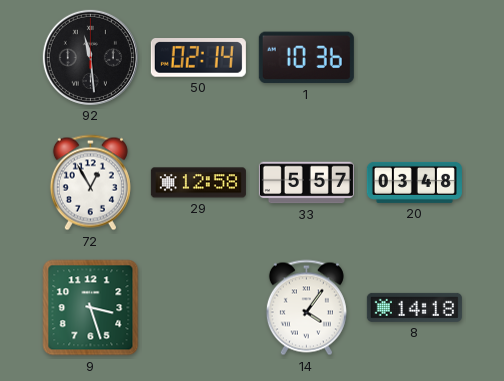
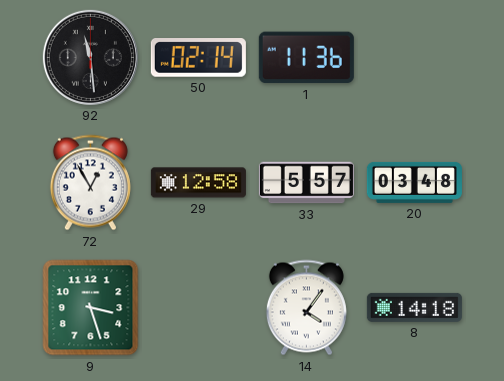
1: 10:36 -> 11:36
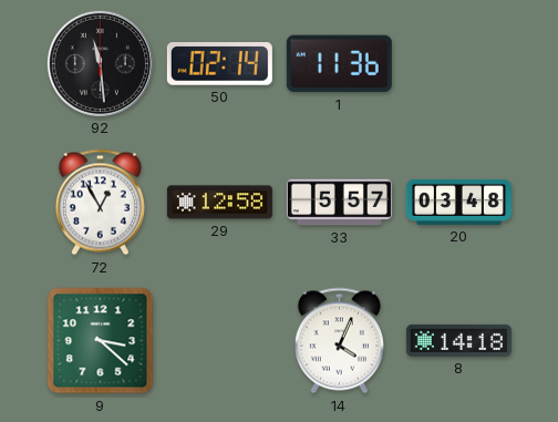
9: 3:27 -> 3:22
14: 4:06 -> 4:04
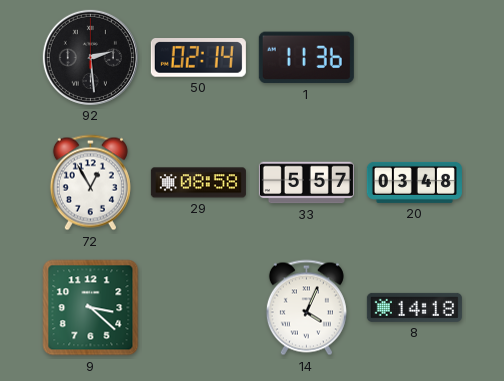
92: 11:29 -> 2:29
29: 12:58 -> 08:58
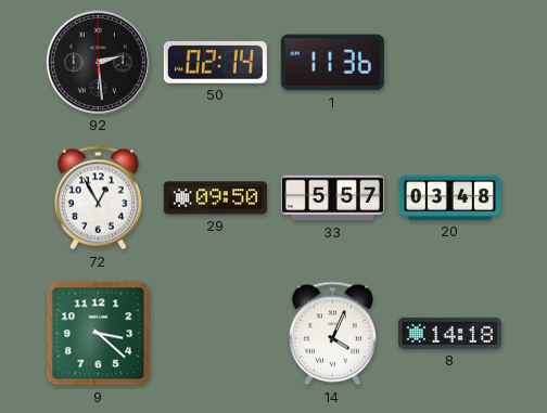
29: 08:58 -> 09:50
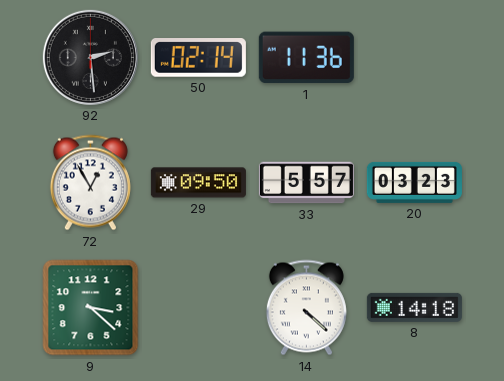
20: 03:48 -> 03:23
14: 4:04 -> 4:22
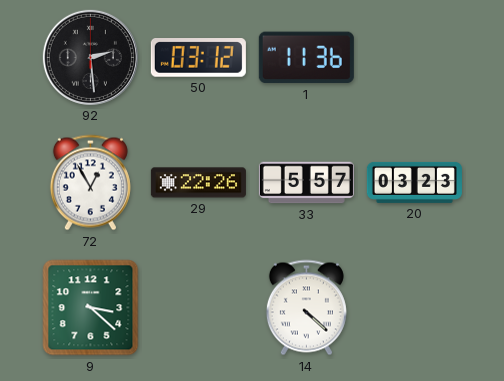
50: 02:14 -> 03:12
29: 09:50 -> 22:26
8: 14:18 -> none
